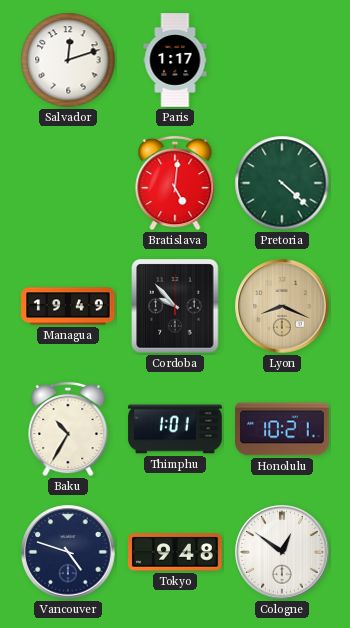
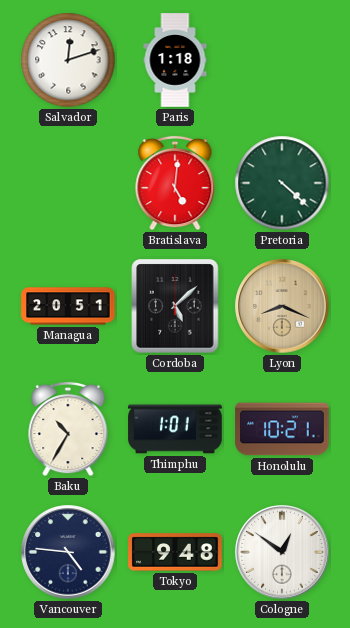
Paris: 1:17 -> 1:18
Managua: 19:49 -> 20:51
Cordoba: 9:53 -> 5:08
Vancouver: 4:48 -> 4:46
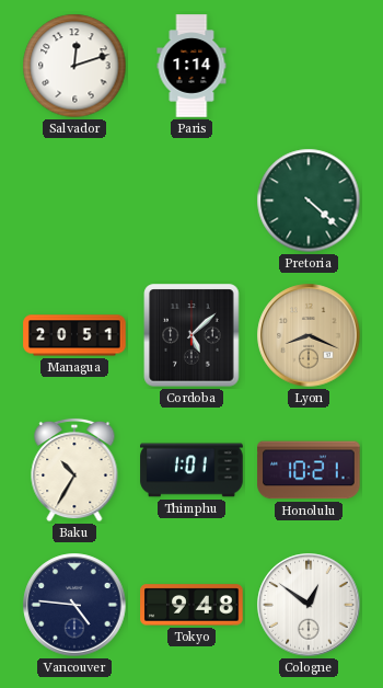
Paris: 1:18 -> 1:14
Bratislava: 5:01 -> none
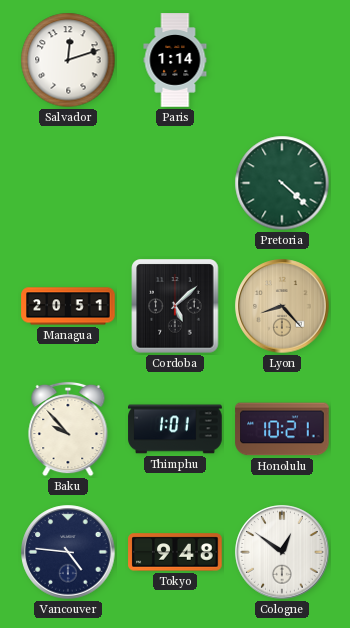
Lyon: 8:19 -> 8:23
Baku: 10:35 -> 9:53
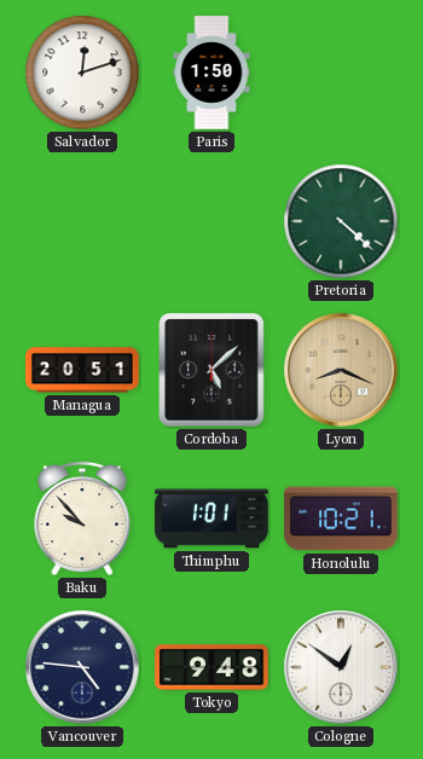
Paris: 1:14 -> 1:50
Lyon: 8:23 -> 8:19
